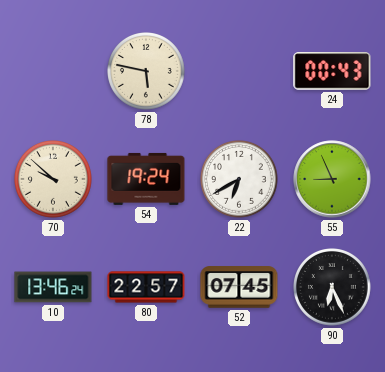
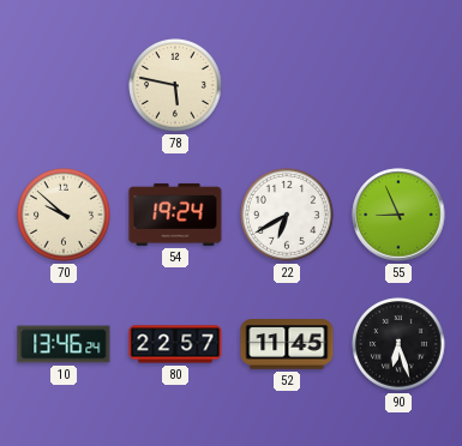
24: 00:43 -> none
52: 07:45 -> 11:45
90: 6:26 -> 6:27
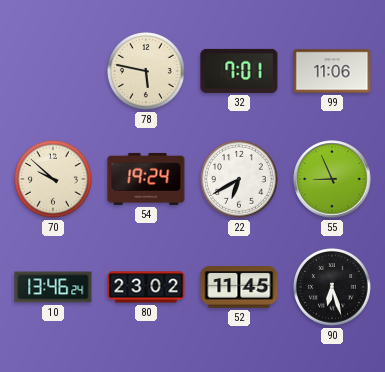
32: none -> 7:01
99: none -> 11:06
80: 22:57 -> 23:02
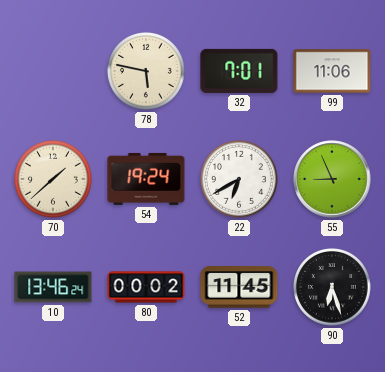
70: 9:52 -> 1:38
80: 23:02 -> 00:02
